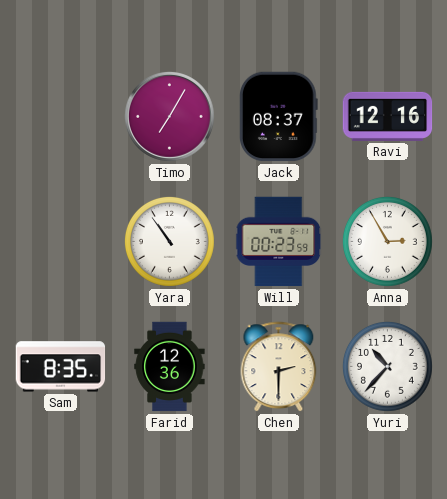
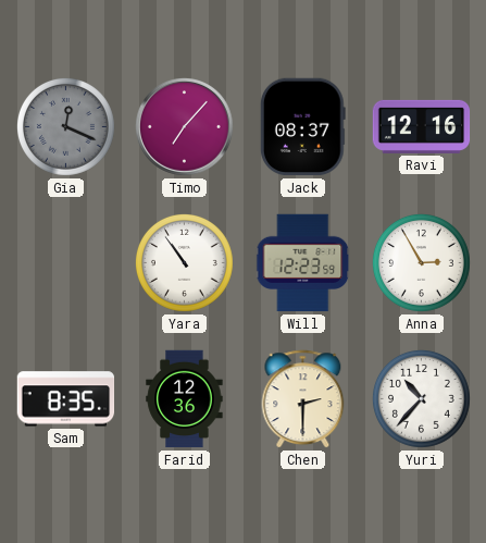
Gia: none -> 12:19
Timo: 7:05 -> 7:07
Will: 00:23 -> 12:23
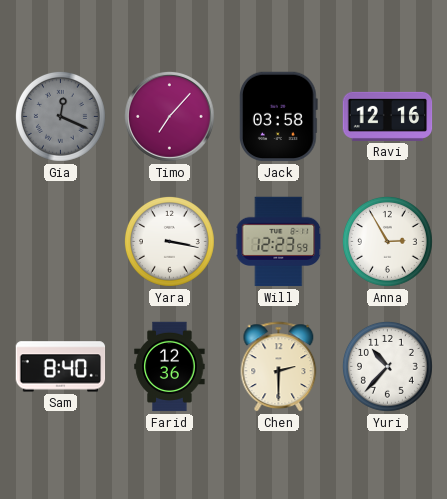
Jack: 08:37 -> 03:58
Yara: 10:54 -> 3:17
Sam: 8:35 -> 8:40
